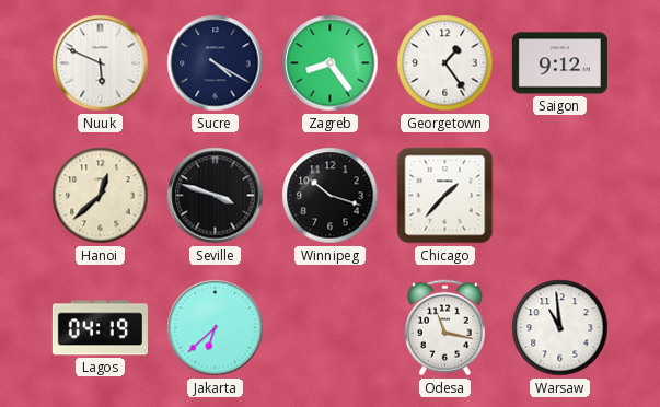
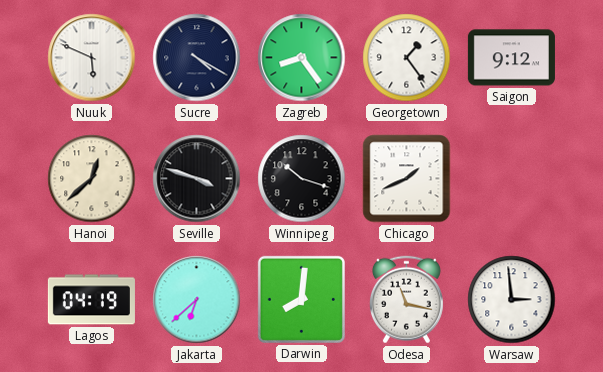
Chicago: 1:37 -> 1:41
Darwin: none -> 8:01
Warsaw: 10:59 -> 2:59
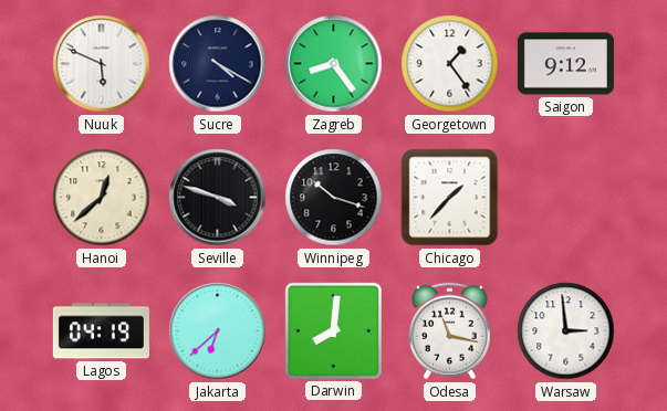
Chicago: 1:41 -> 1:37
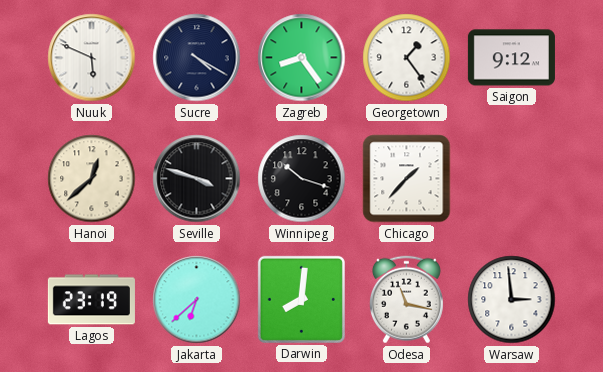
Lagos: 04:19 -> 23:19
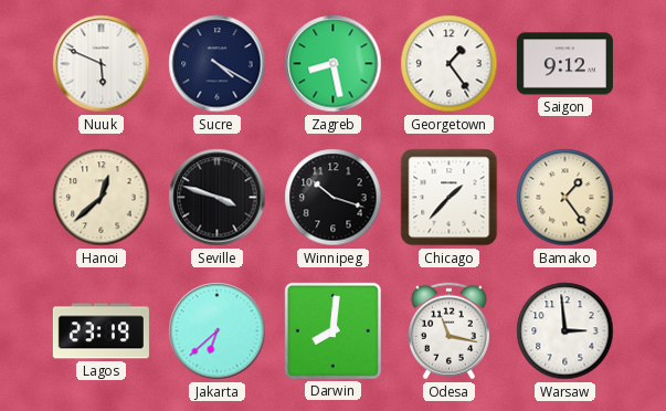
Zagreb: 8:24 -> 8:28
Bamako: none -> 1:24
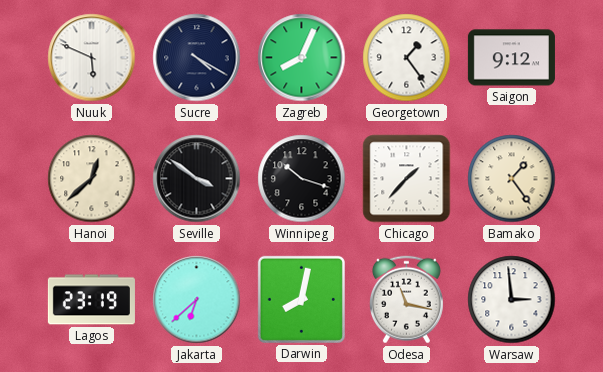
Zagreb: 8:28 -> 8:04
Seville: 3:48 -> 3:51
Darwin: 8:01 -> 8:02
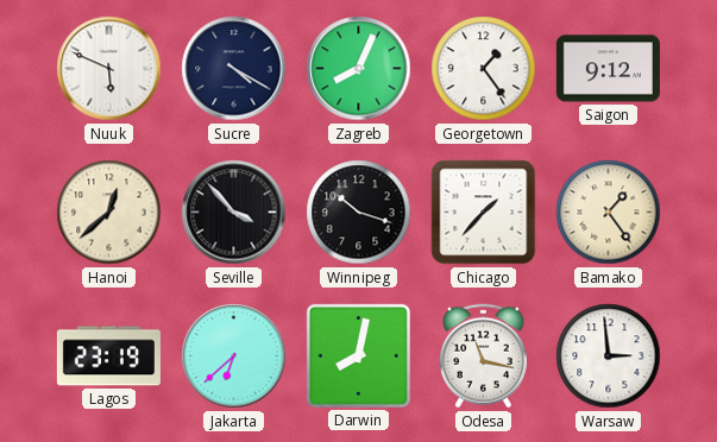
Seville: 3:51 -> 3:53
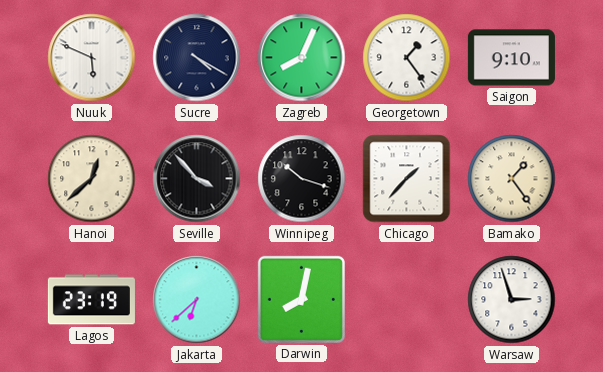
Saigon: 9:12 -> 9:10
Odesa: 11:17 -> none
Warsaw: 2:59 -> 2:57
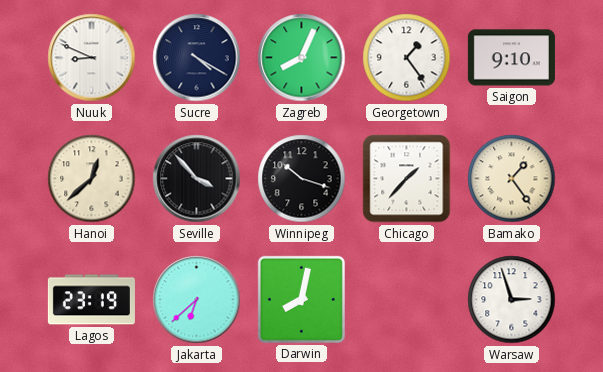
Nuuk: 5:49 -> 8:49
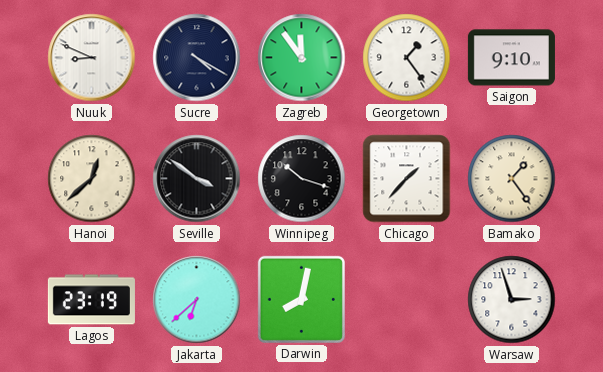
Zagreb: 8:04 -> 11:54
Seville: 3:53 -> 3:51
